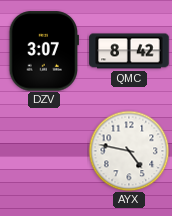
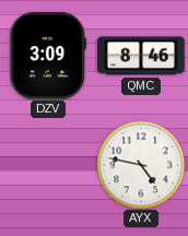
DZV: 3:07 -> 3:09
QMC: 8:42 -> 8:46
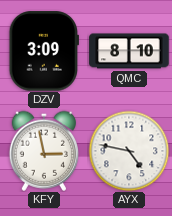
QMC: 8:46 -> 8:10
KFY: none -> 2:58
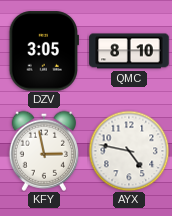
DZV: 3:09 -> 3:05
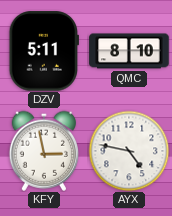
DZV: 3:05 -> 5:11
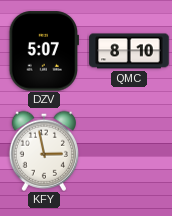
DZV: 5:11 -> 5:07
AYX: 4:47 -> none
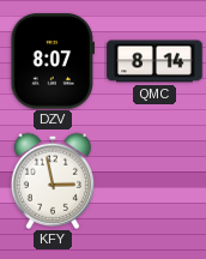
DZV: 5:07 -> 8:07
QMC: 8:10 -> 8:14
